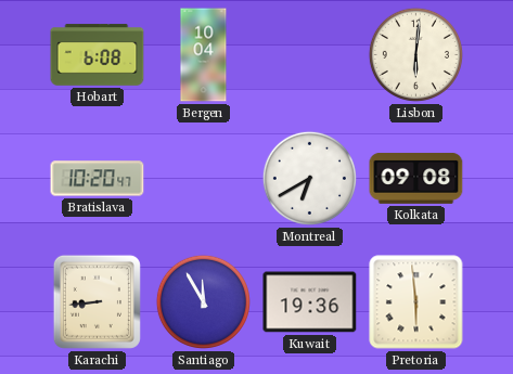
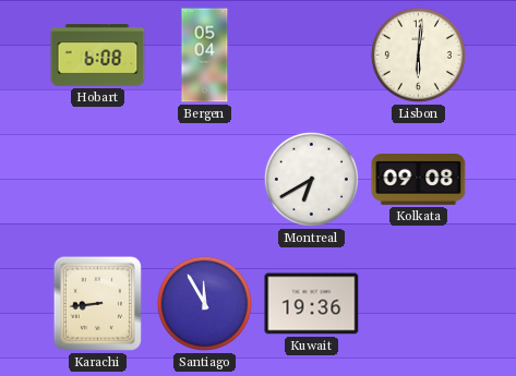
Bergen: 10:04 -> 05:04
Bratislava: 10:20 -> none
Pretoria: 5:59 -> none
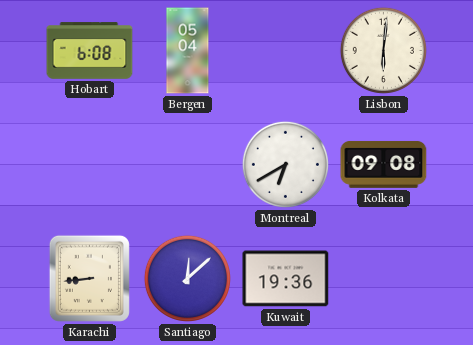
Santiago: 11:55 -> 12:08
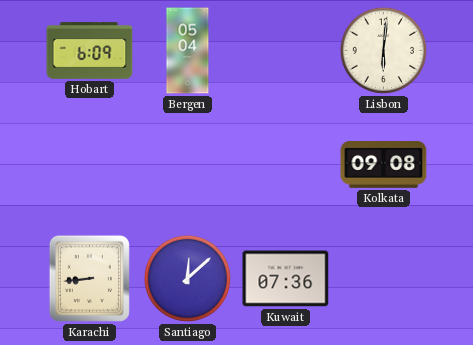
Hobart: 6:08 -> 6:09
Montreal: 6:40 -> none
Kuwait: 19:36 -> 07:36
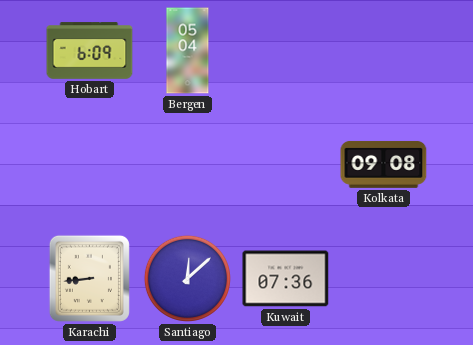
Lisbon: 6:01 -> none
